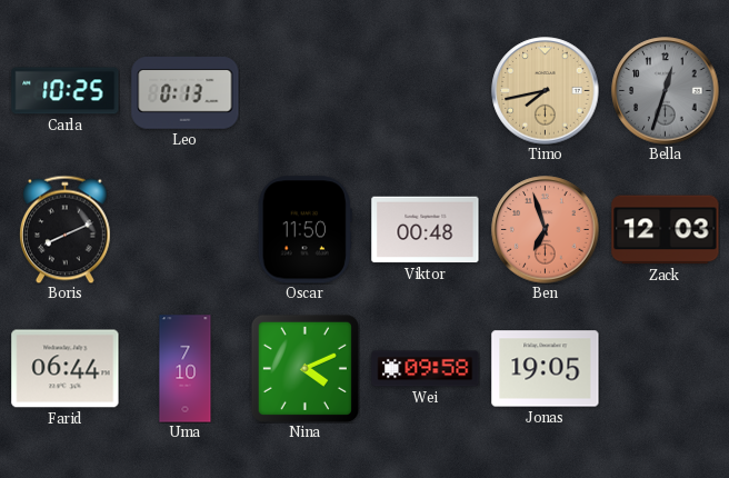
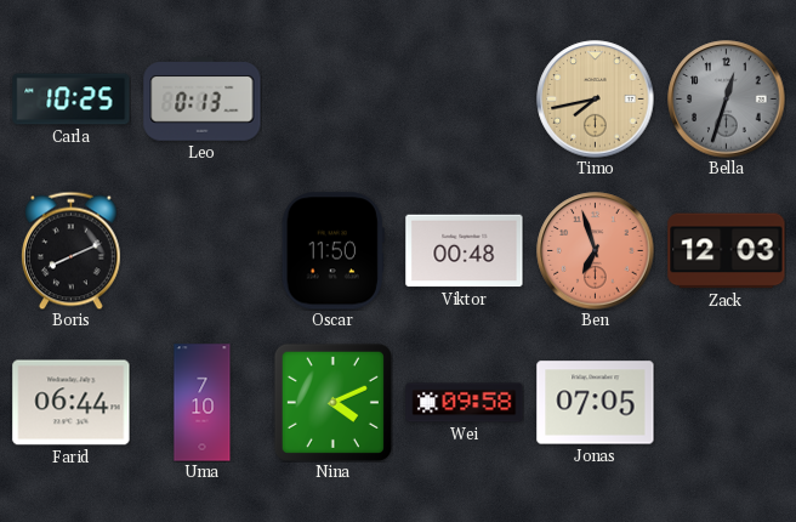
Jonas: 19:05 -> 07:05
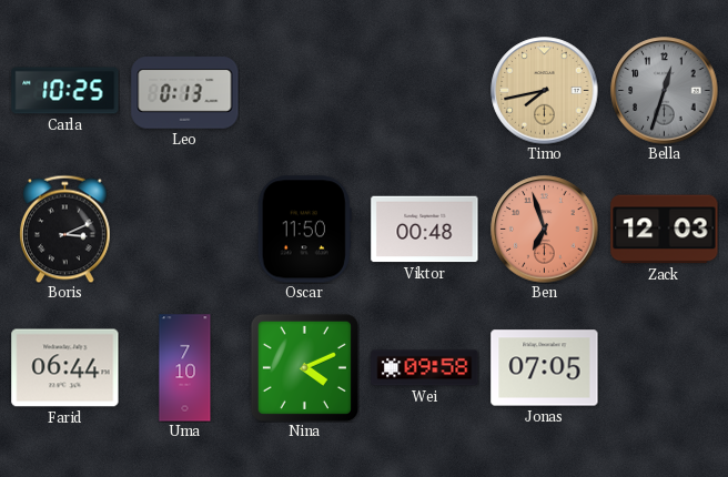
Boris: 8:11 -> 3:11
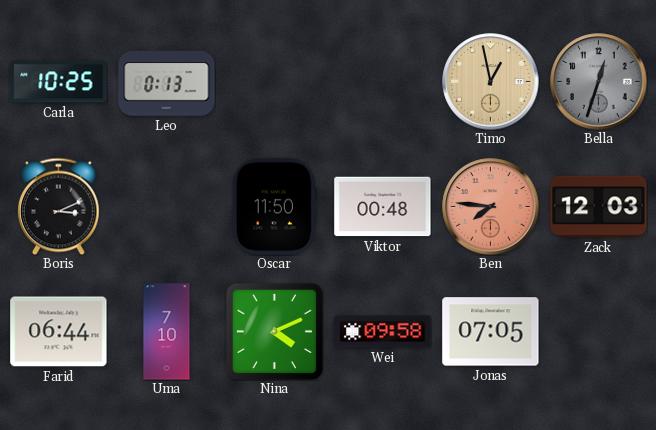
Timo: 7:43 -> 12:58
Ben: 6:57 -> 7:46
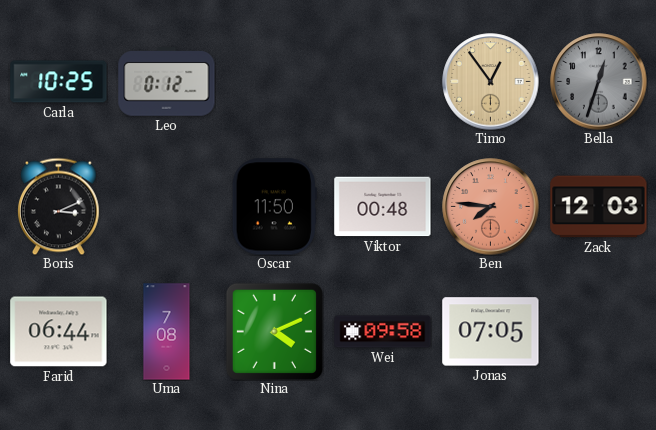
Leo: 0:13 -> 0:12
Timo: 12:58 -> 12:54
Uma: 7:10 -> 7:08
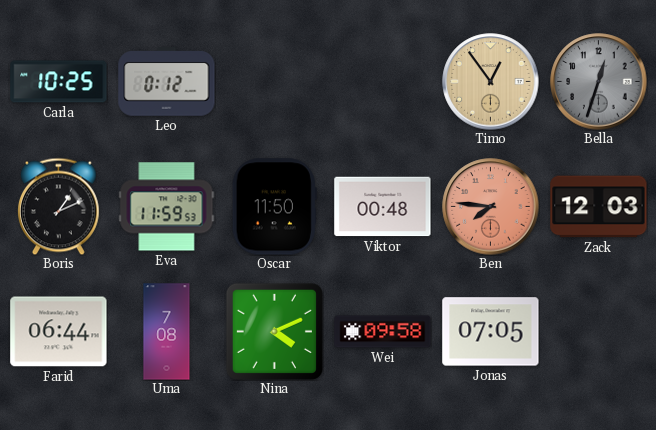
Boris: 3:11 -> 1:11
Eva: none -> 11:59
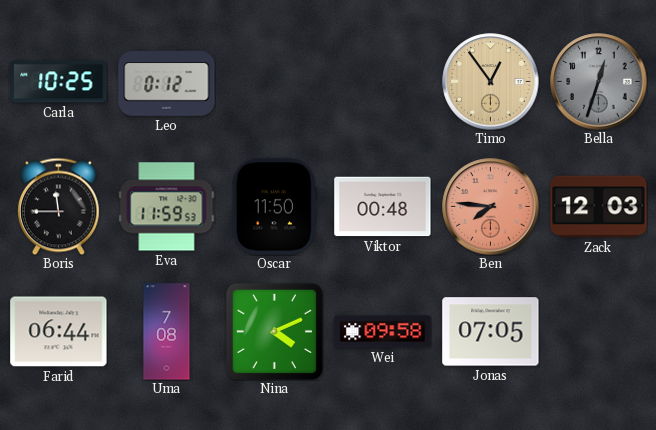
Boris: 1:11 -> 11:45
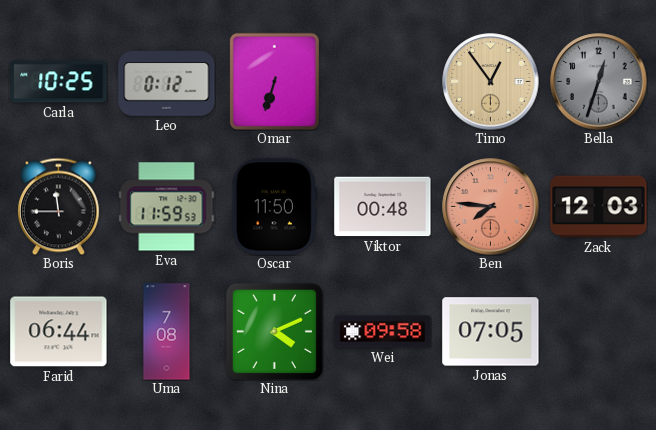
Omar: none -> 6:33
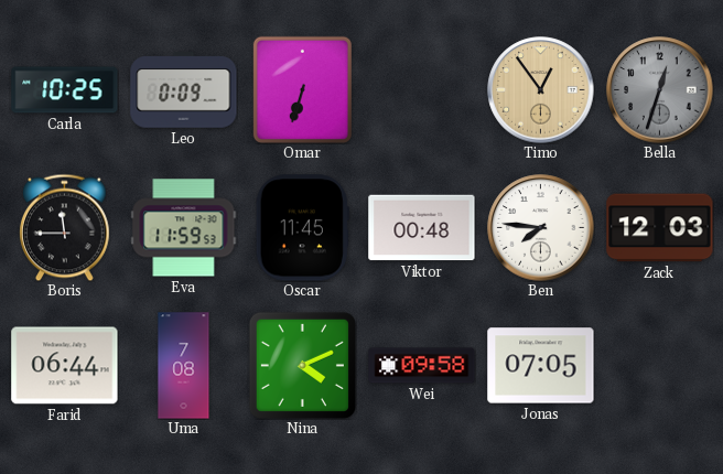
Leo: 0:12 -> 0:09
Oscar: 11:50 -> 11:45
Ben dial: salmon -> white
